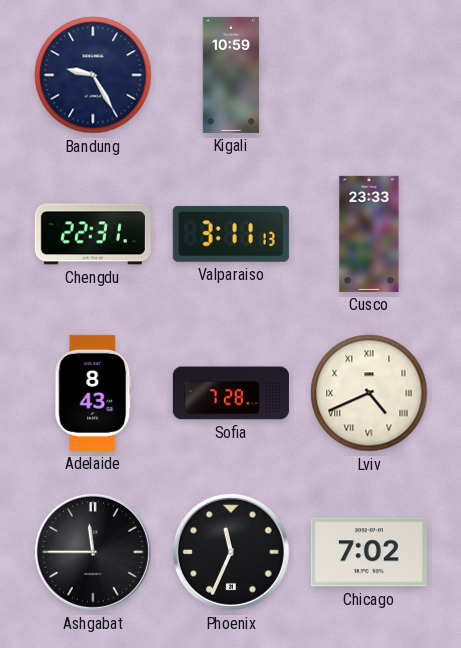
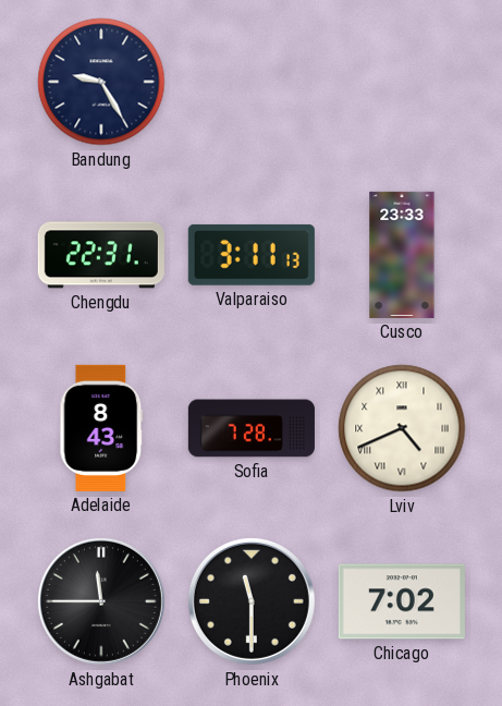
Kigali: 10:59 -> none
Phoenix: 11:34 -> 11:30
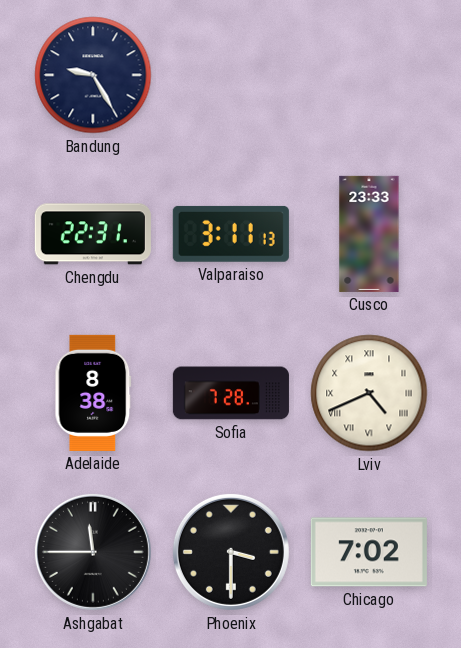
Adelaide: 8:43 -> 8:38
Phoenix: 11:30 -> 3:30
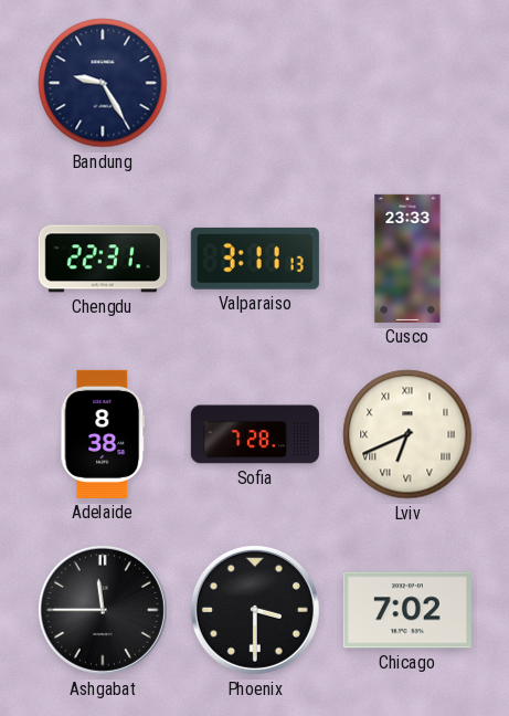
Lviv: 4:41 -> 6:41
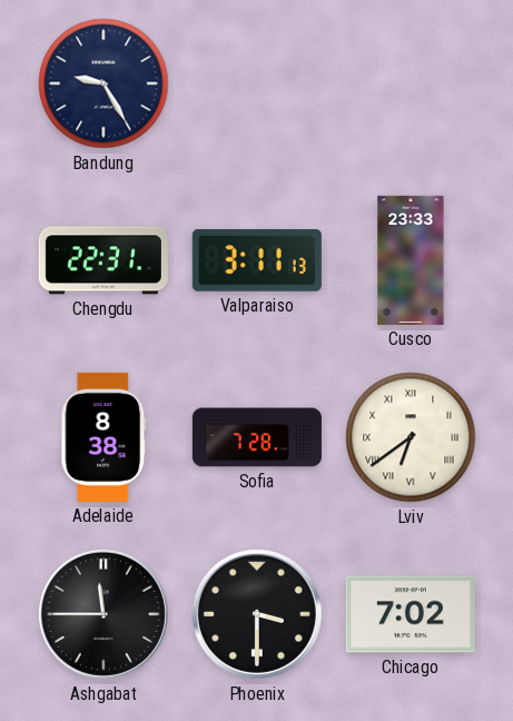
Lviv: 6:41 -> 6:39
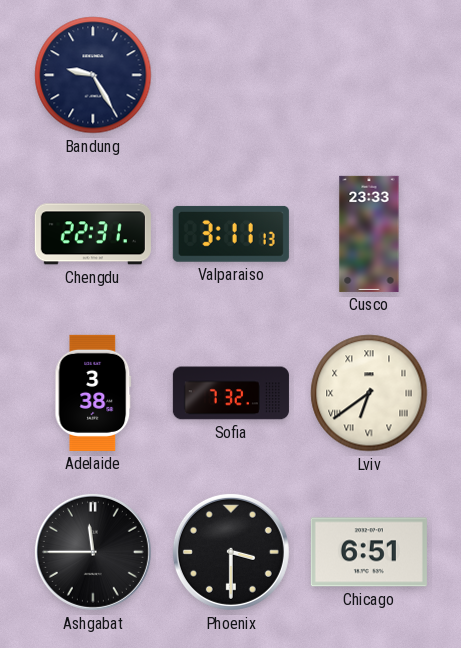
Adelaide: 8:38 -> 3:38
Sofia: 7:28 -> 7:32
Chicago: 7:02 -> 6:51
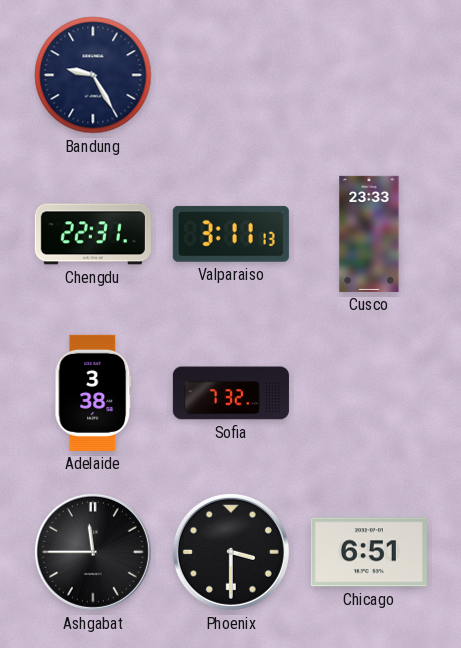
Lviv: 6:39 -> none
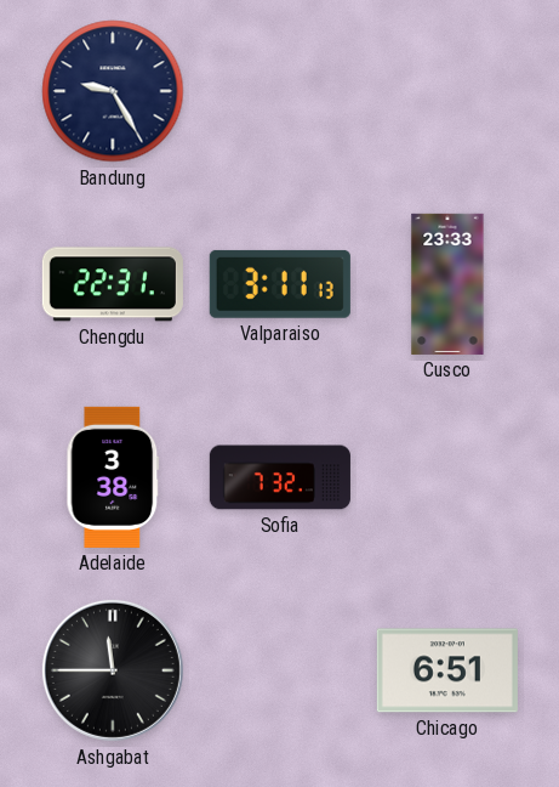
Phoenix: 3:30 -> none
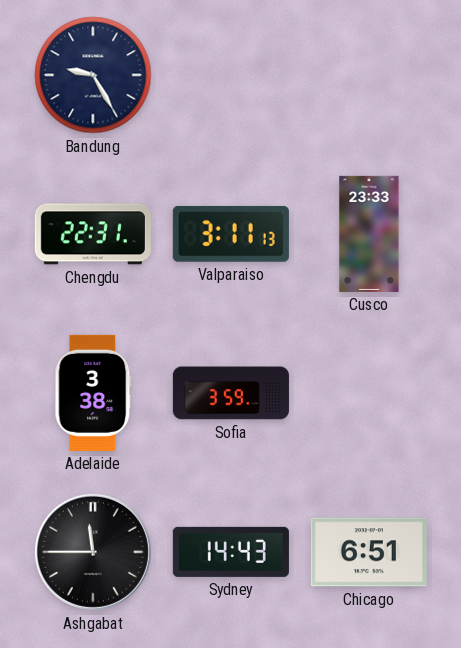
Sofia: 7:32 -> 3:59
Sydney: none -> 14:43
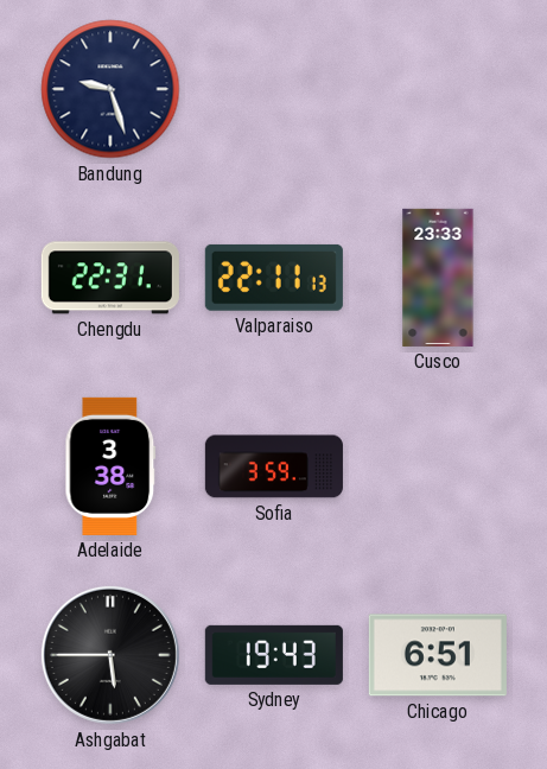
Bandung: 9:25 -> 9:27
Valparaiso: 3:11 -> 22:11
Ashgabat: 11:45 -> 5:45
Sydney: 14:43 -> 19:43
